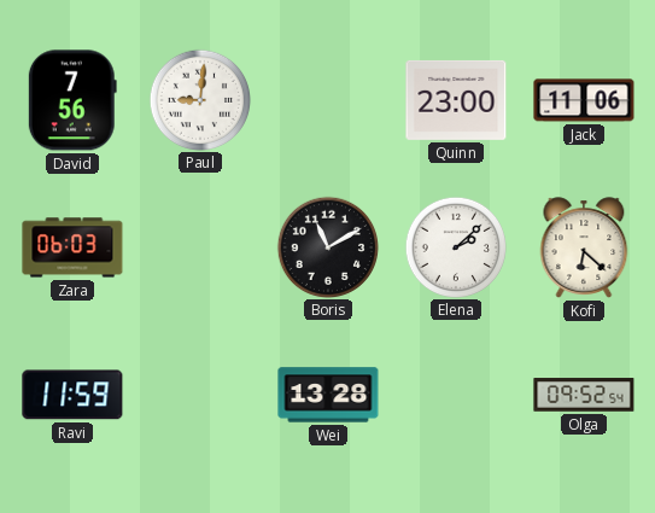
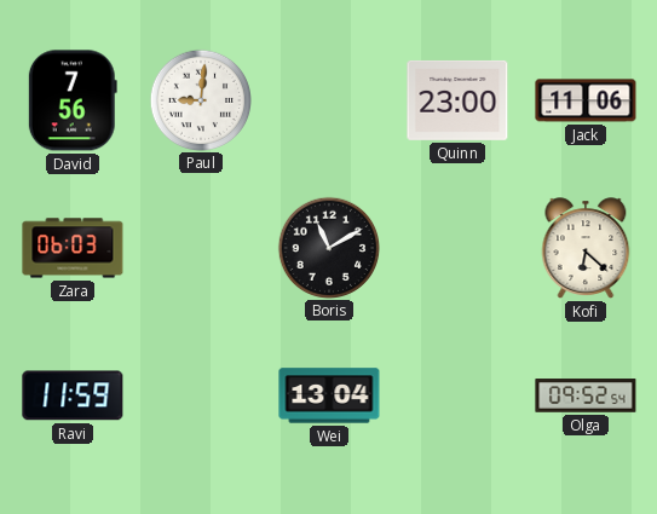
Elena: 2:08 -> none
Wei: 13:28 -> 13:04
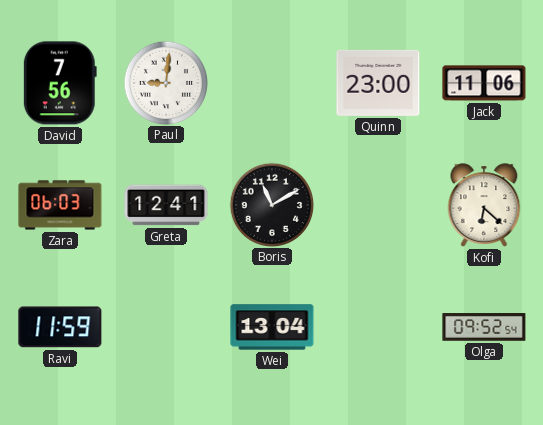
Greta: none -> 12:41
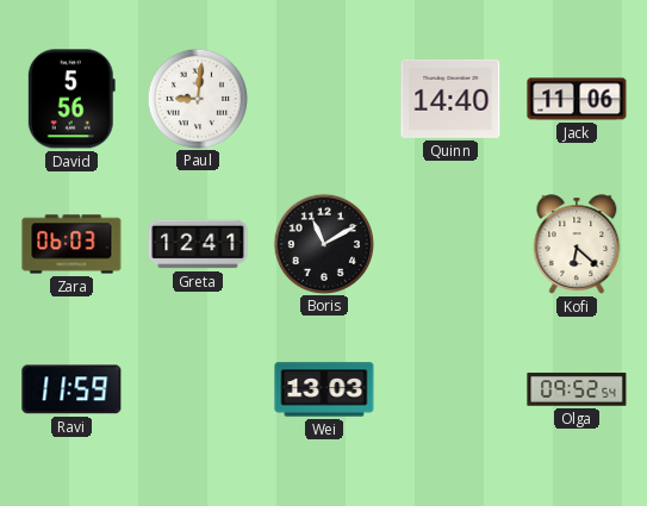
David: 7:56 -> 5:56
Quinn: 23:00 -> 14:40
Wei: 13:04 -> 13:03
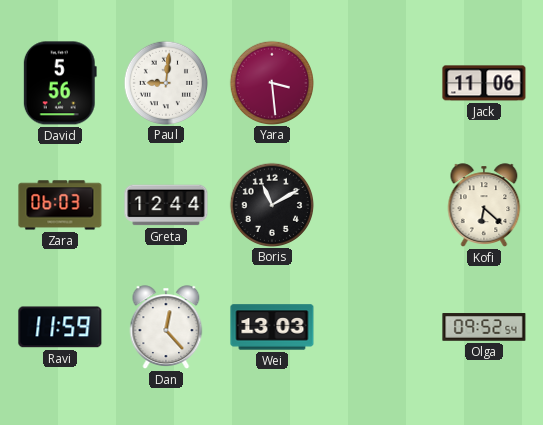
Yara: none -> 3:29
Quinn: 14:40 -> none
Greta: 12:41 -> 12:44
Dan: none -> 12:23
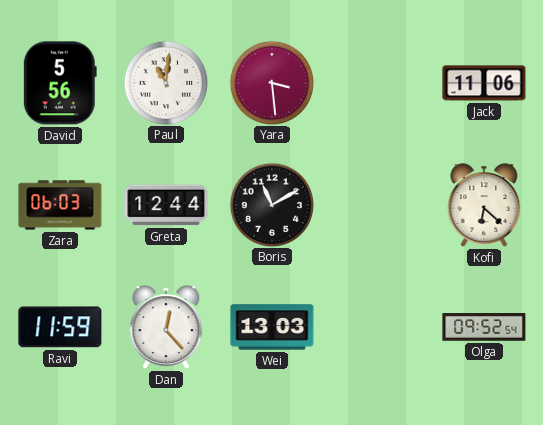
Paul: 9:01 -> 11:01
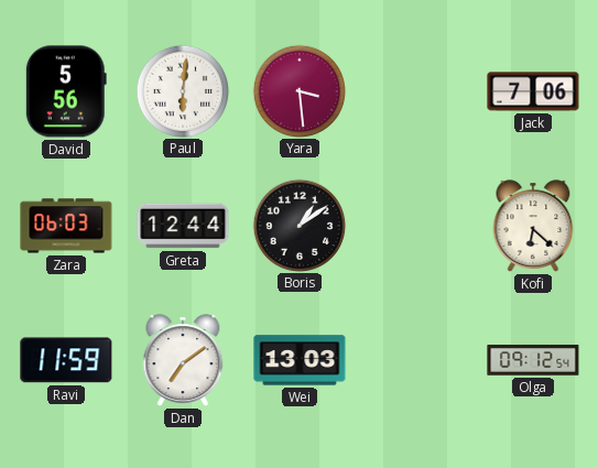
Paul: 11:01 -> 6:01
Jack: 11:06 -> 7:06
Boris: 11:10 -> 1:09
Dan: 12:23 -> 7:09
Olga: 09:52 -> 09:12
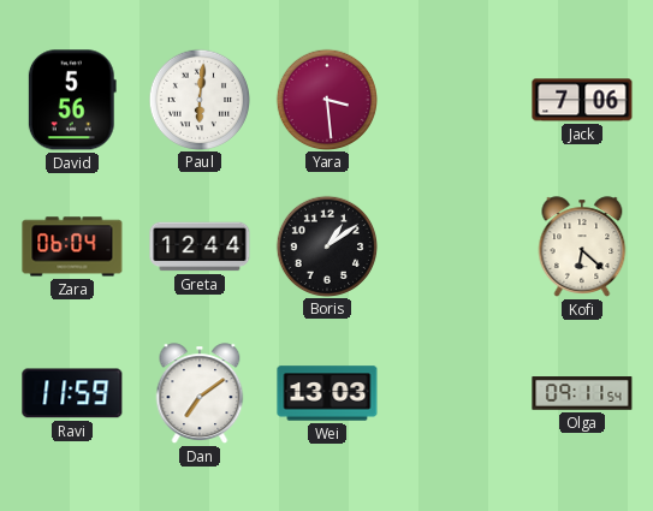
Zara: 06:03 -> 06:04
Olga: 09:12 -> 09:11
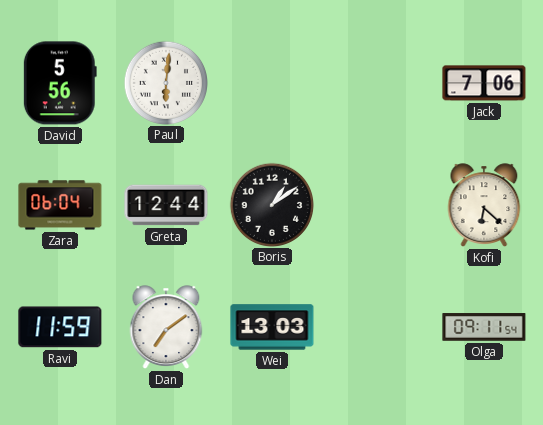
Yara: 3:29 -> none
